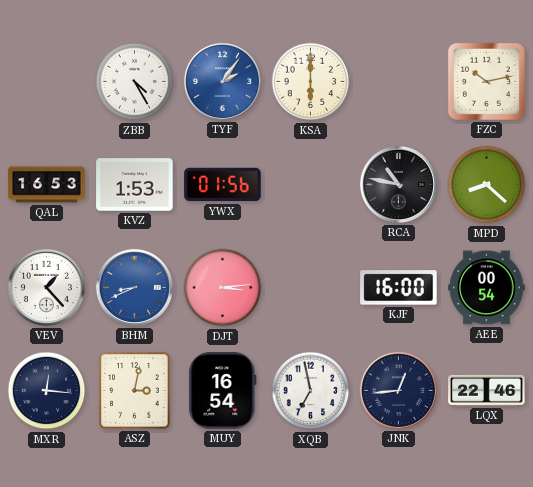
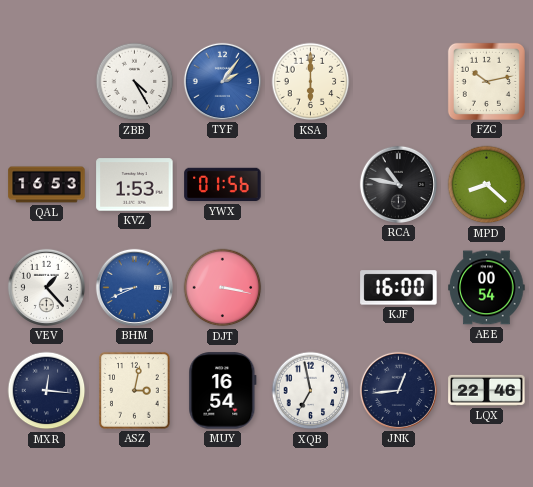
DJT: 3:14 -> 3:17
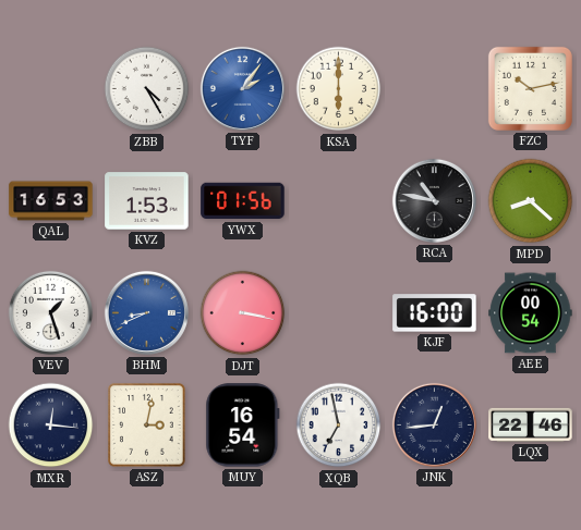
VEV: 1:23 -> 1:27
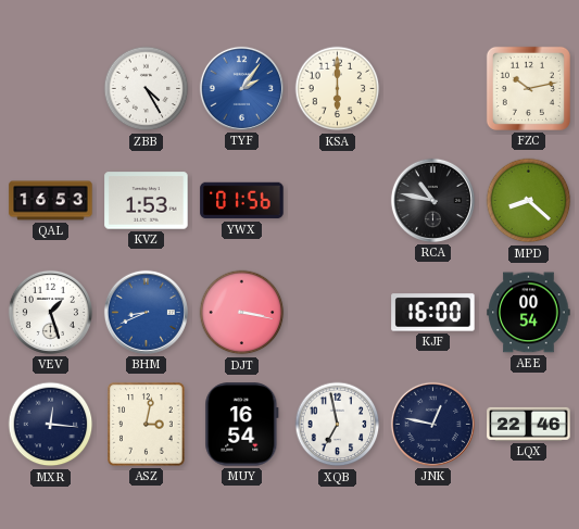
JNK: 12:44 -> 12:47
